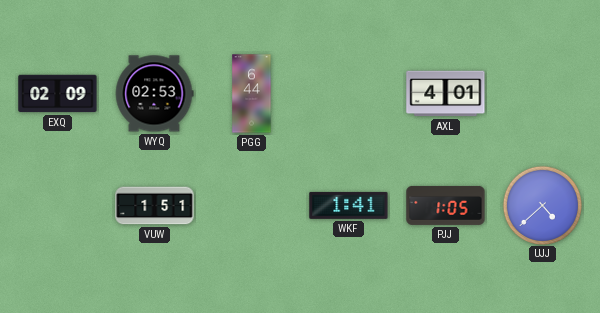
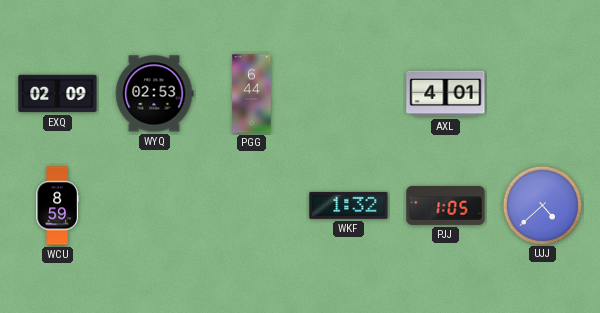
WCU: none -> 8:59
VUW: 1:51 -> none
WKF: 1:41 -> 1:32
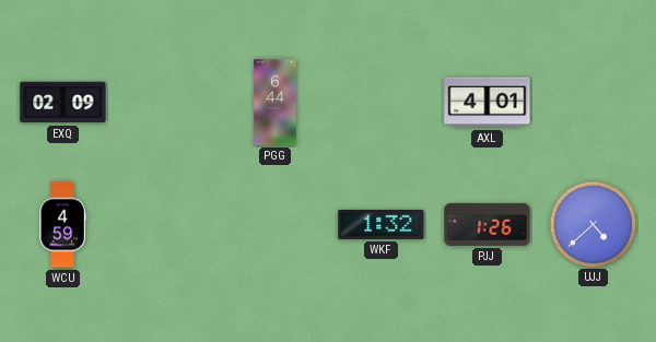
WYQ: 02:53 -> none
WCU: 8:59 -> 4:59
PJJ: 1:05 -> 1:26
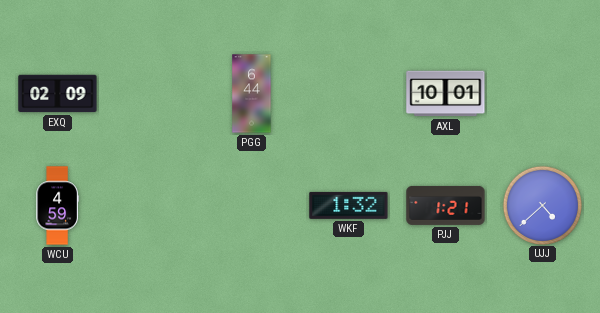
AXL: 4:01 -> 10:01
PJJ: 1:26 -> 1:21
